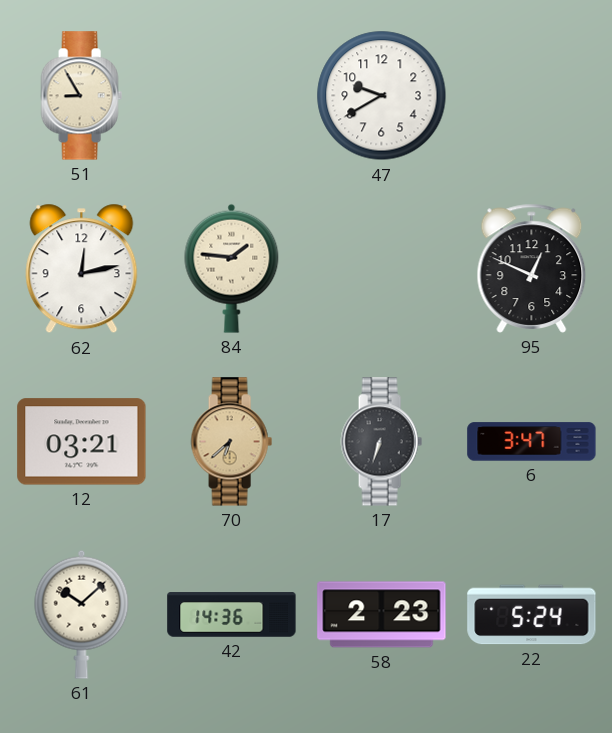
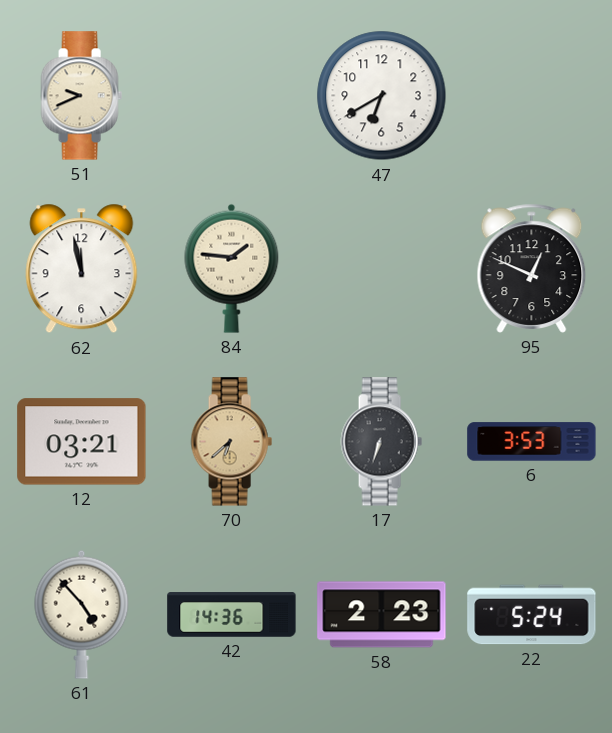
51: 8:55 -> 9:41
47: 9:40 -> 6:40
62: 12:13 -> 11:58
6: 3:47 -> 3:53
61: 10:08 -> 4:53
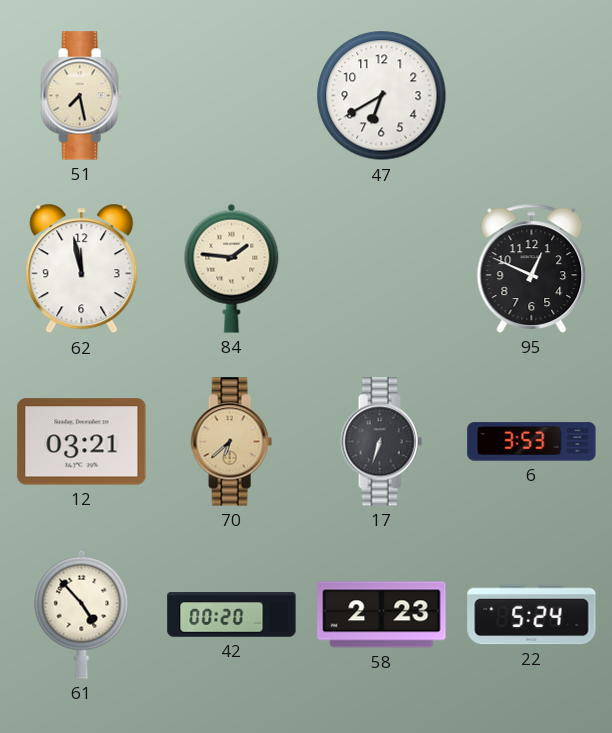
51: 9:41 -> 7:28
42: 14:36 -> 00:20
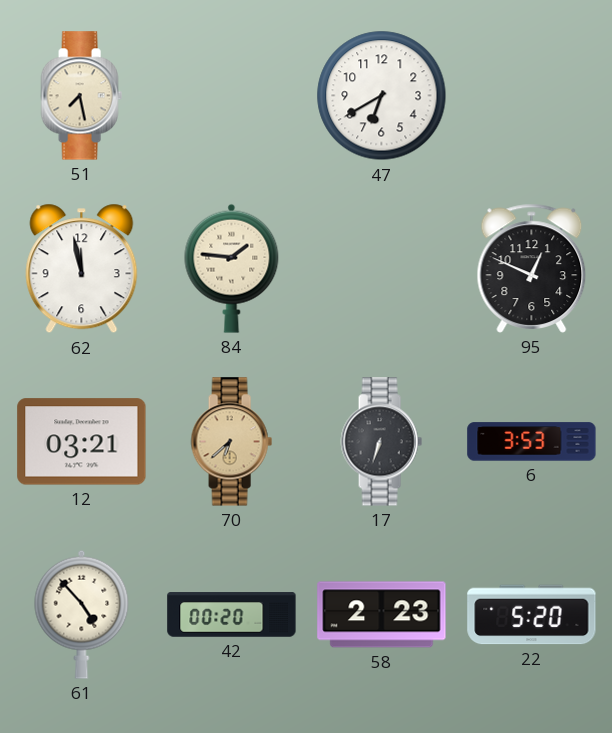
22: 5:24 -> 5:20
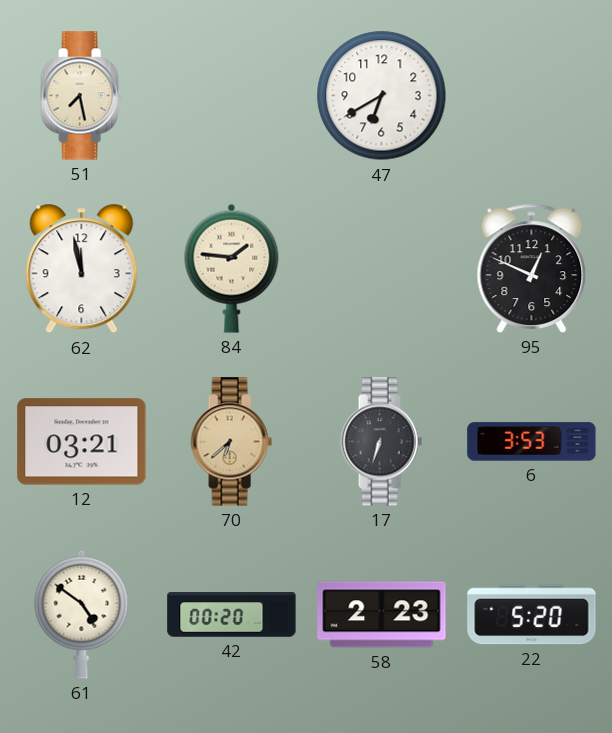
61: 4:53 -> 4:51
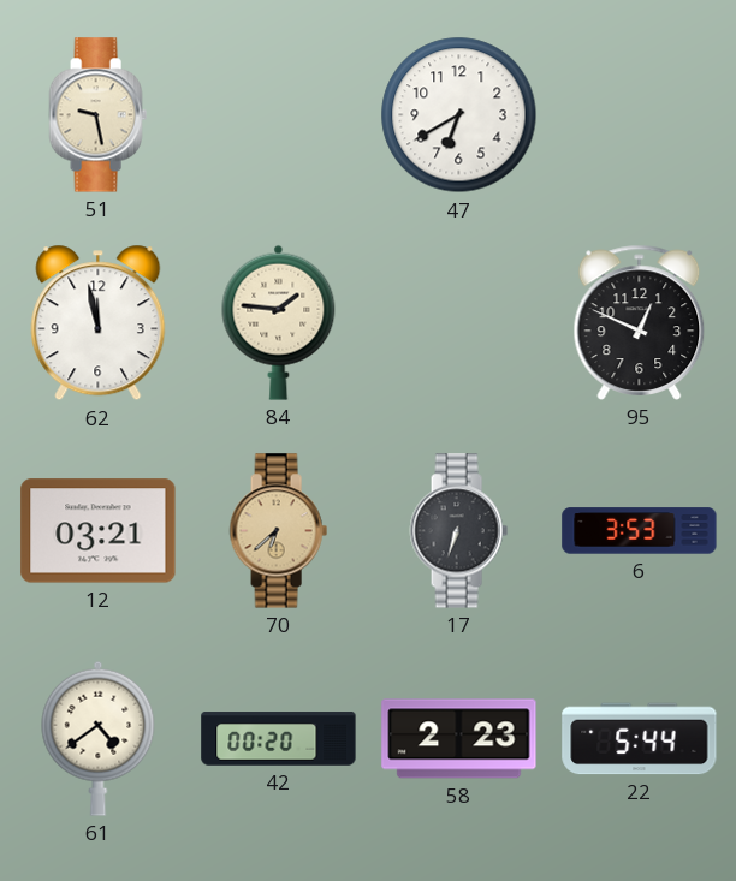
51: 7:28 -> 9:28
61: 4:51 -> 4:39
22: 5:20 -> 5:44
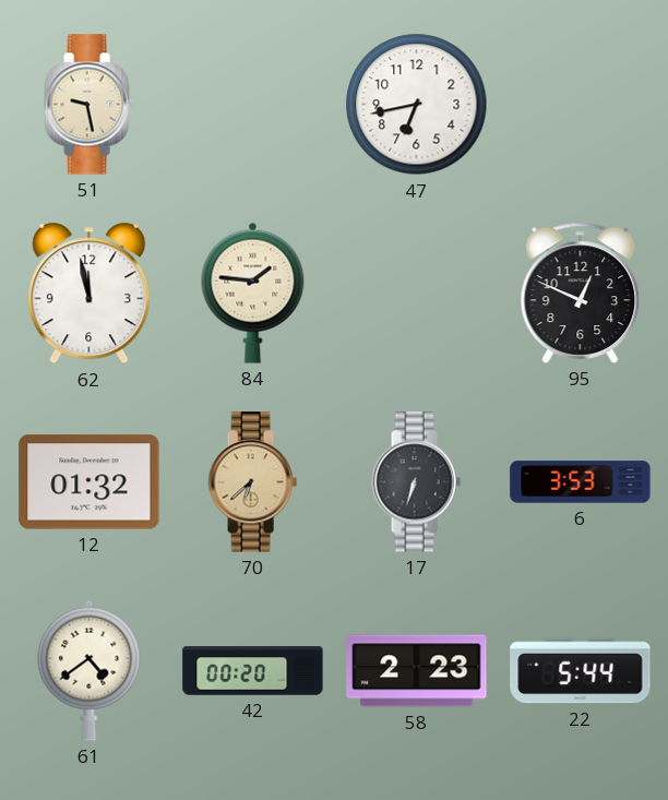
47: 6:40 -> 6:43
12: 03:21 -> 01:32
